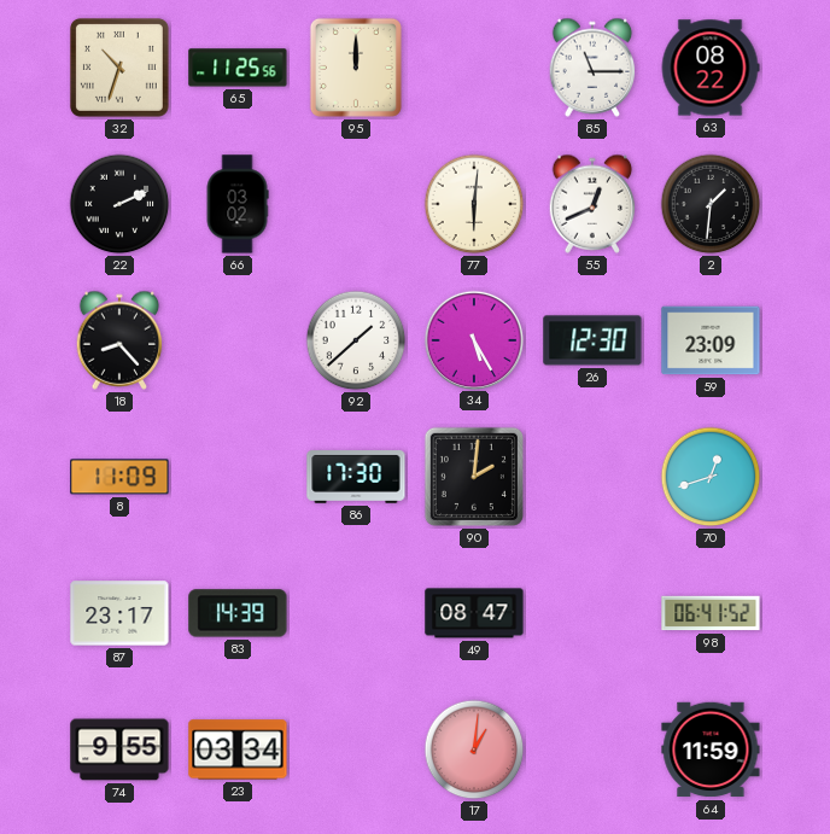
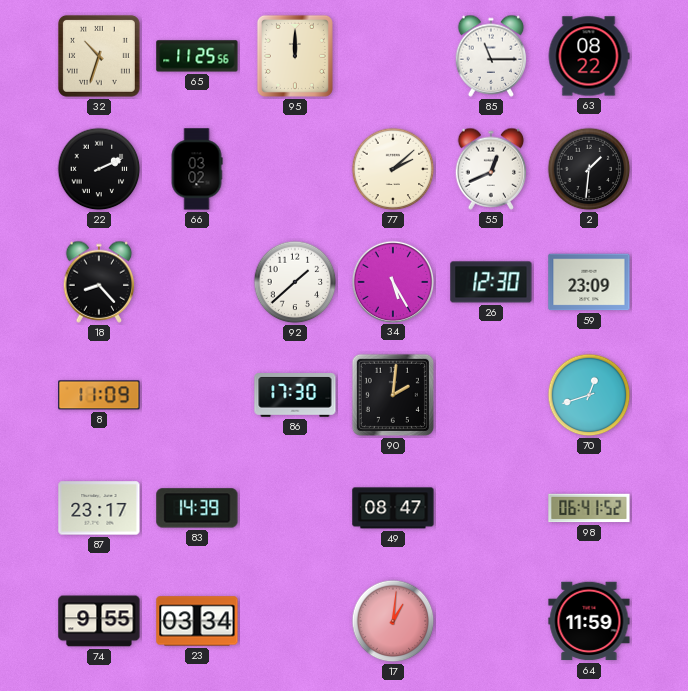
77: 6:01 -> 2:08
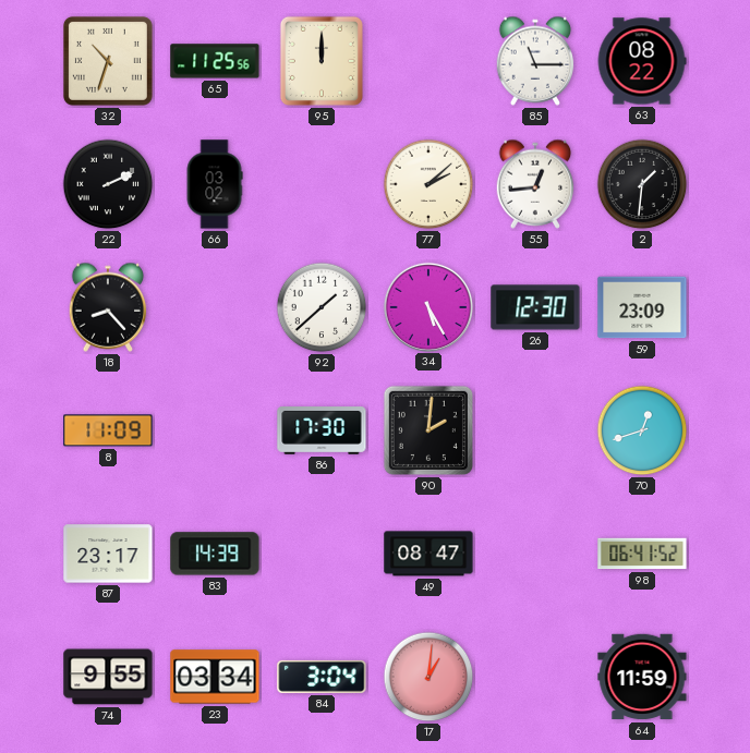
55: 12:41 -> 12:44
84: none -> 3:04
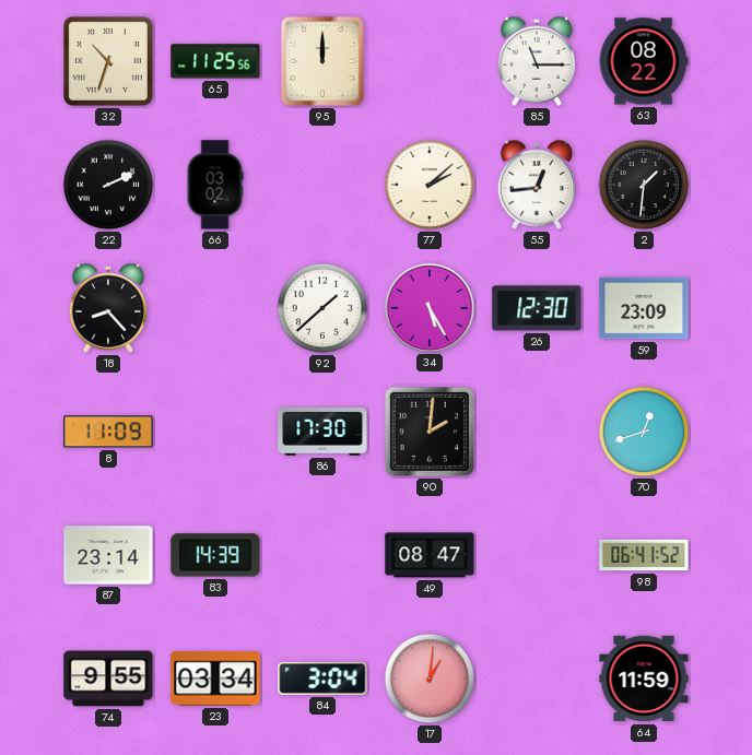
87: 23:17 -> 23:14
